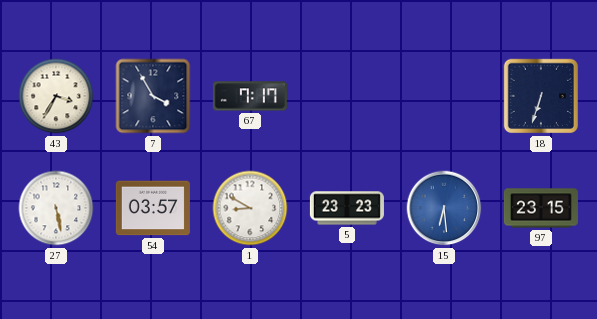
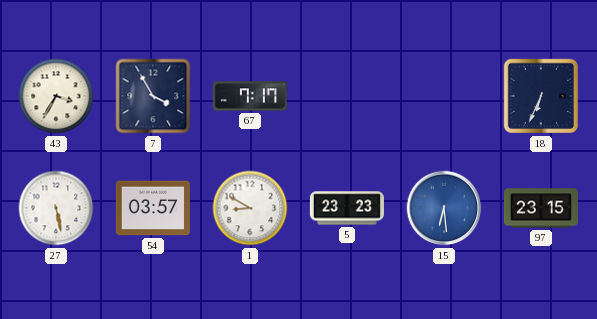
18: 6:33 -> 6:34
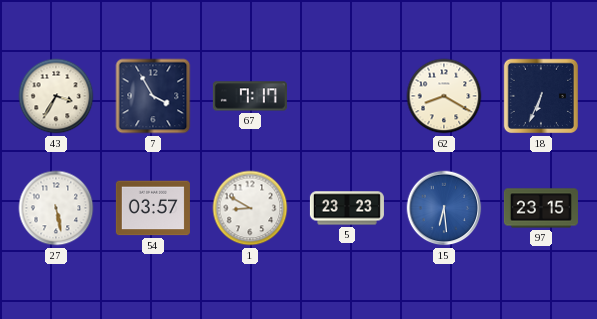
62: none -> 8:20
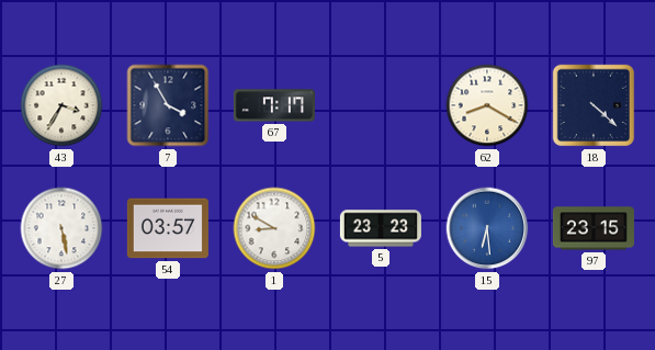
18: 6:34 -> 4:22
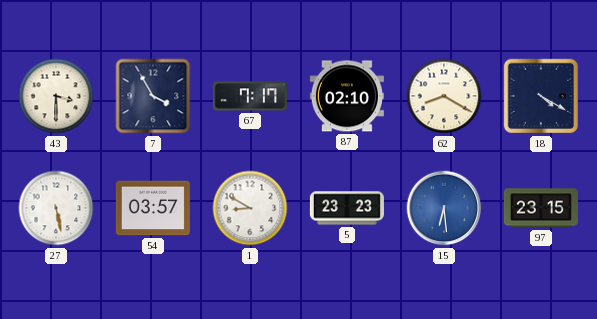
43: 3:35 -> 3:30
87: none -> 02:10
18: 4:22 -> 4:20
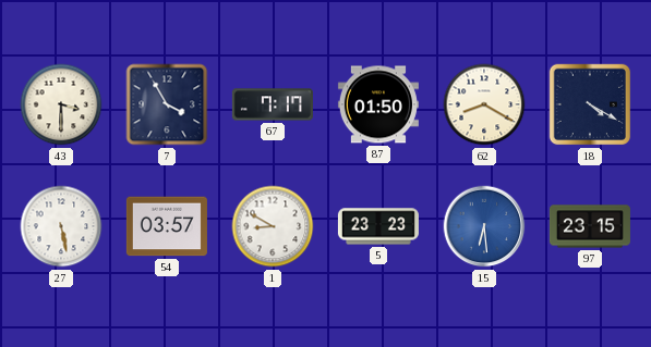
87: 02:10 -> 01:50
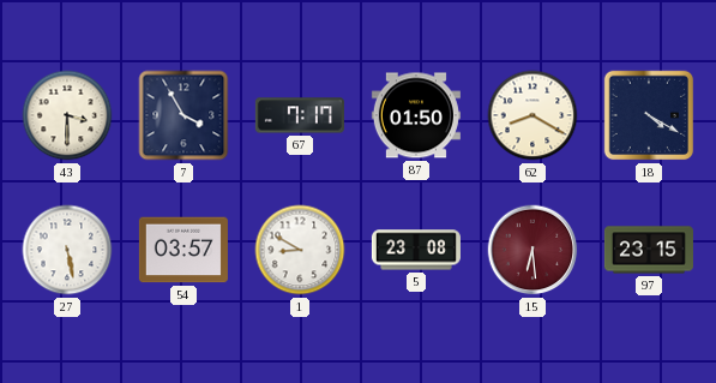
5: 23:23 -> 23:08
15 dial: blue -> burgundy
